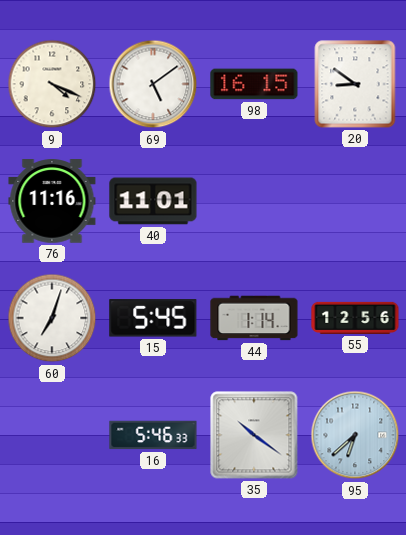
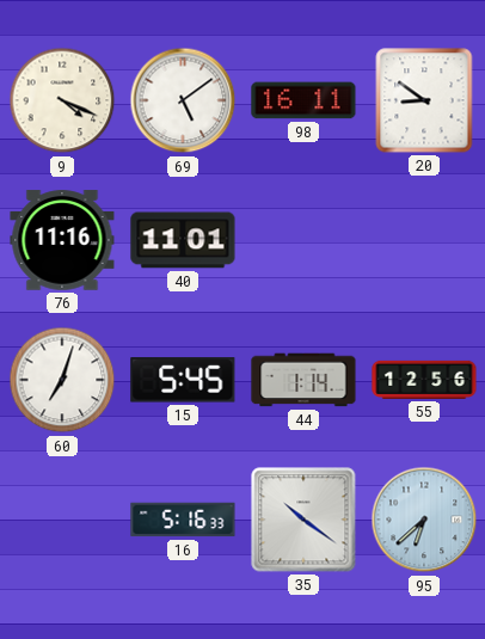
98: 16:15 -> 16:11
16: 5:46 -> 5:16
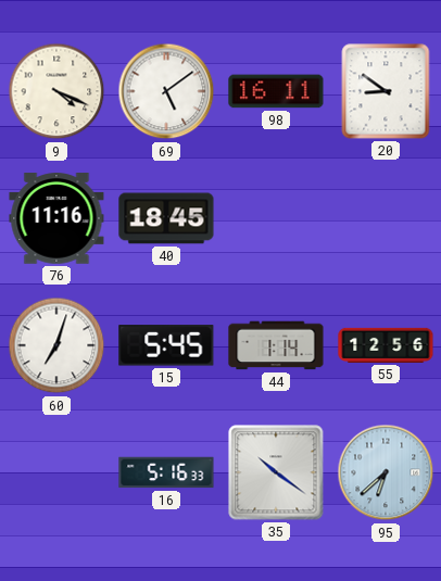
40: 11:01 -> 18:45
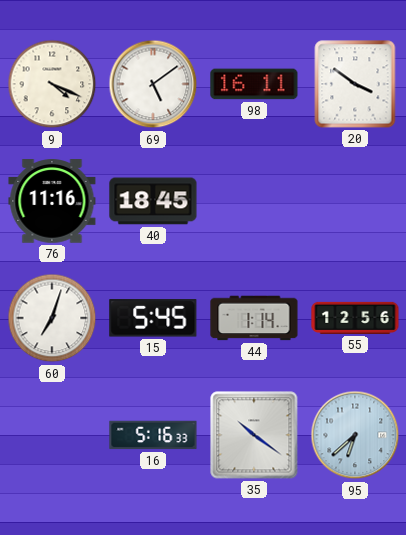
20: 8:51 -> 3:51
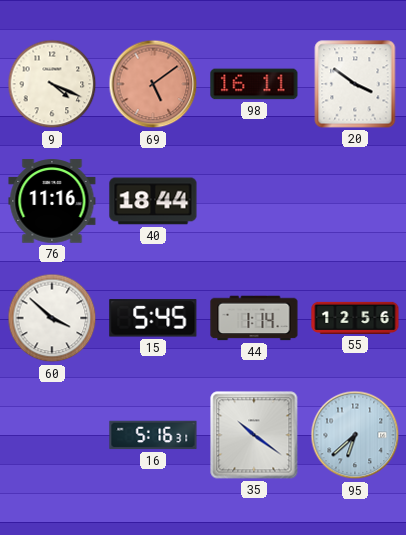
69 dial: white -> salmon
40: 18:45 -> 18:44
60: 7:03 -> 3:52
16: 5:16:33 -> 5:16:31
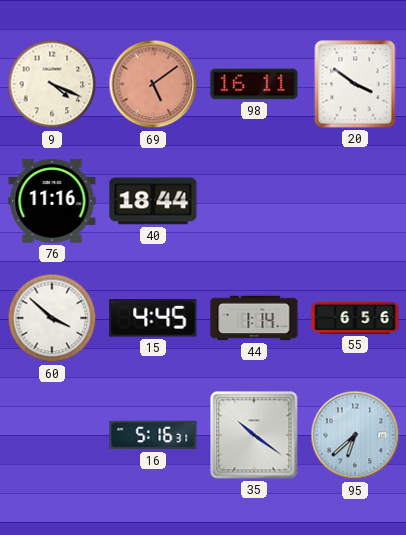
15: 5:45 -> 4:45
55: 12:56 -> 6:56
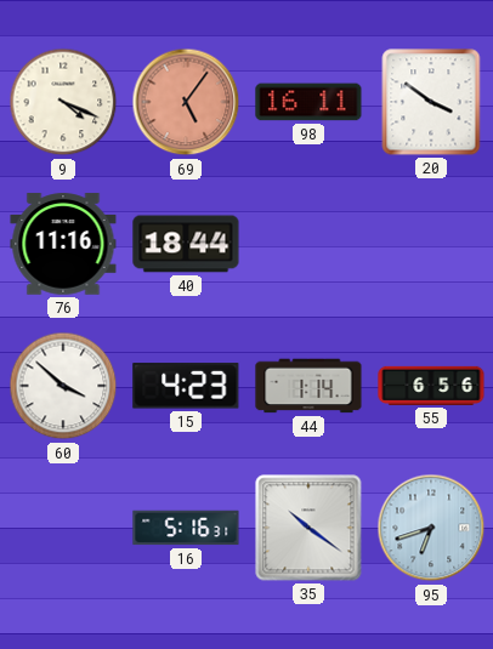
69: 5:09 -> 5:06
15: 4:45 -> 4:23
95: 6:38 -> 6:42
